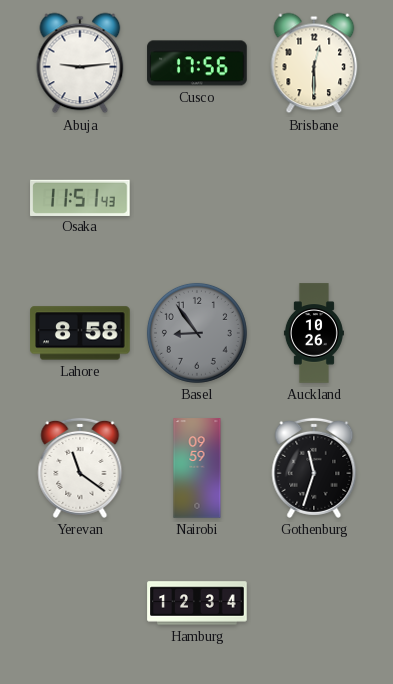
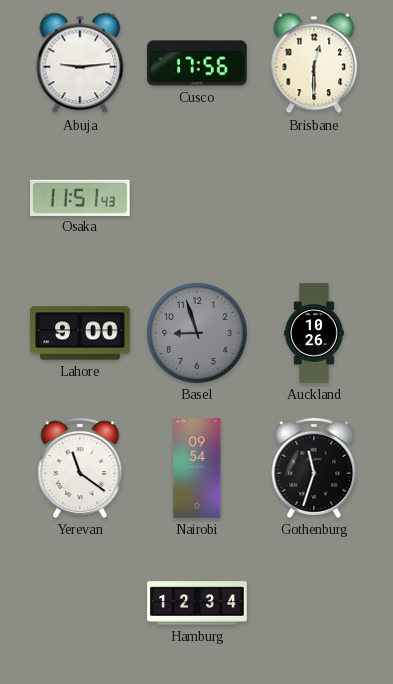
Lahore: 8:58 -> 9:00
Basel: 8:54 -> 8:57
Nairobi: 09:59 -> 09:54
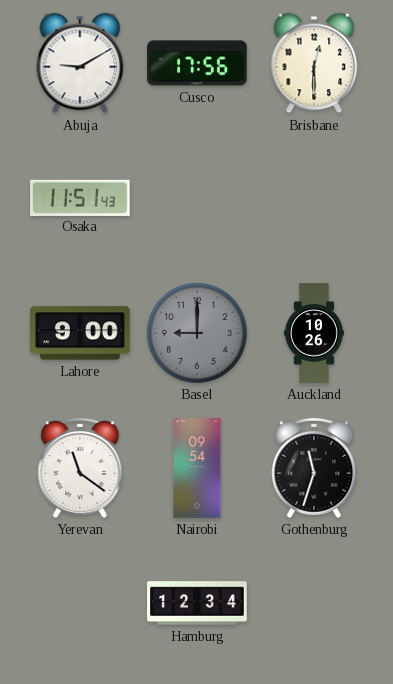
Abuja: 9:14 -> 9:10
Basel: 8:57 -> 9:00
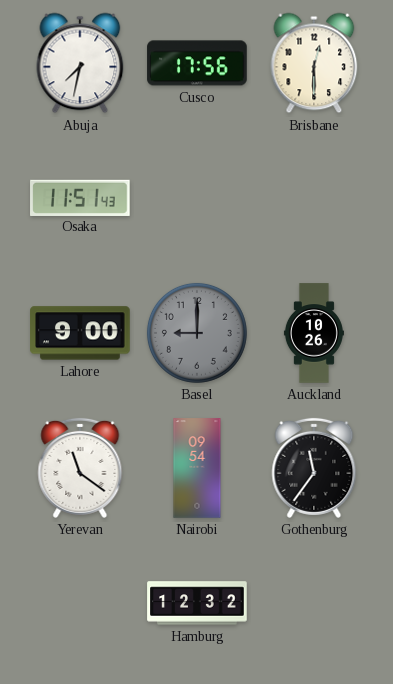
Abuja: 9:10 -> 7:32
Gothenburg: 11:33 -> 11:36
Hamburg: 12:34 -> 12:32
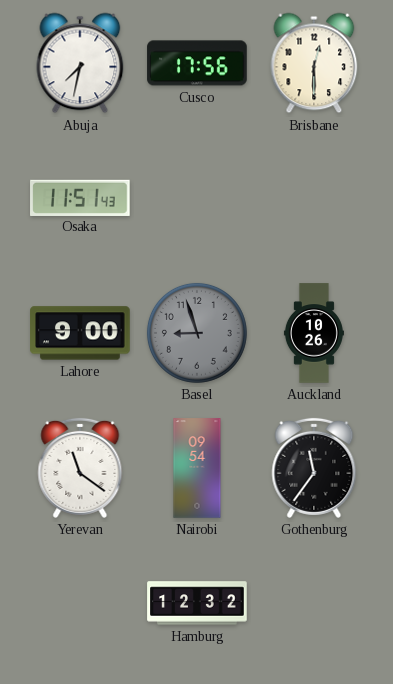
Basel: 9:00 -> 8:57
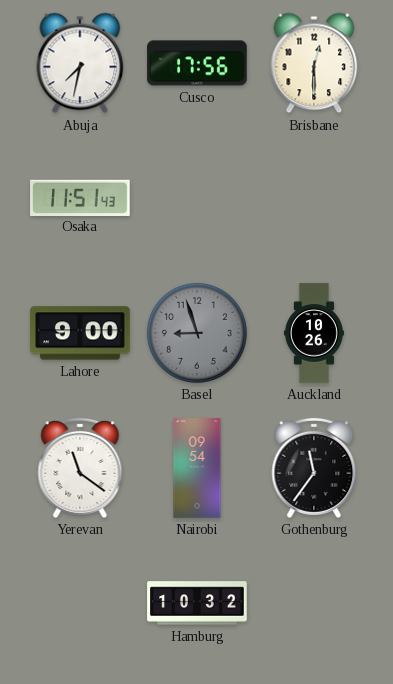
Hamburg: 12:32 -> 10:32
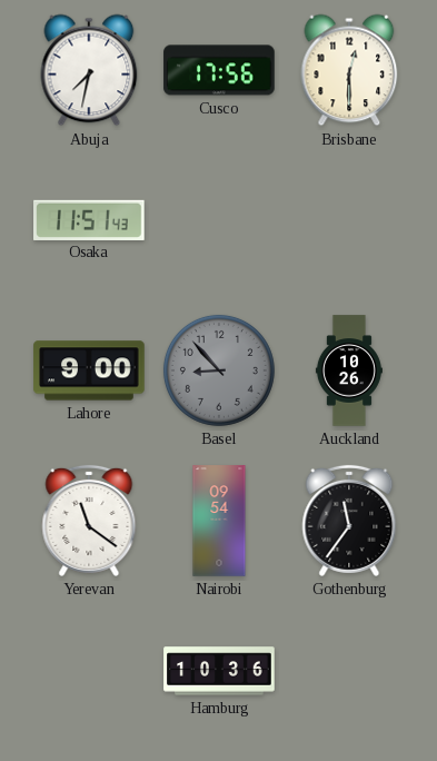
Basel: 8:57 -> 8:53
Hamburg: 10:32 -> 10:36
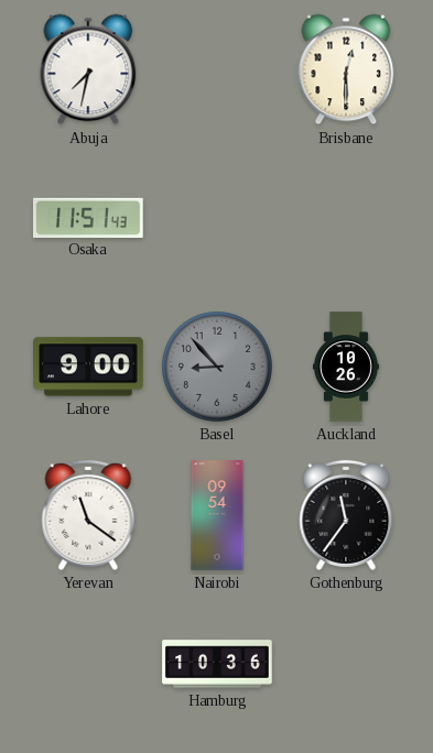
Cusco: 17:56 -> none
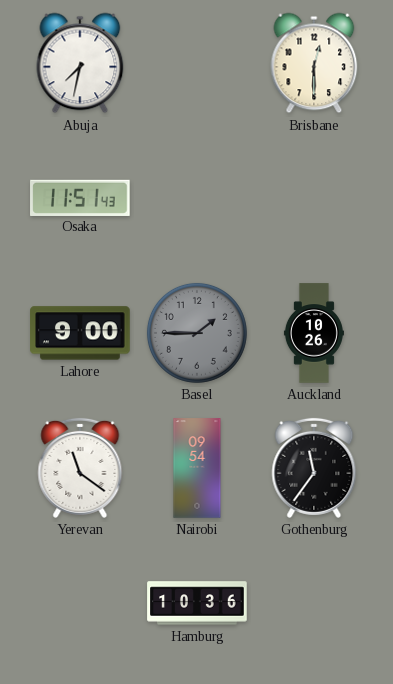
Basel: 8:53 -> 1:45
